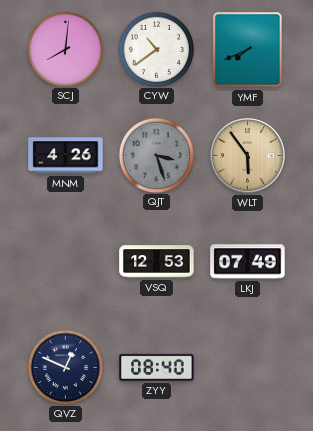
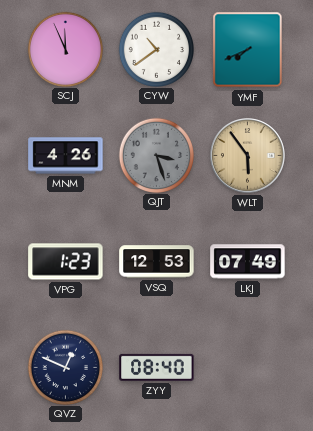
SCJ: 8:01 -> 11:56
VPG: none -> 1:23
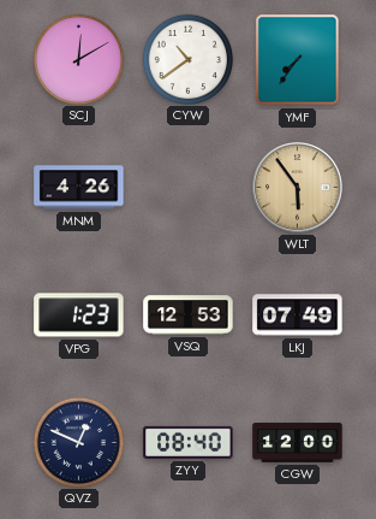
SCJ: 11:56 -> 12:10
YMF: 7:41 -> 7:36
QJT: 3:27 -> none
CGW: none -> 12:00
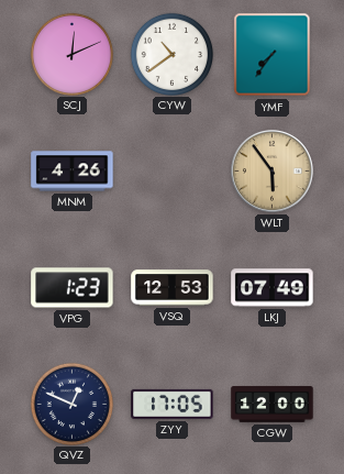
SCJ: 12:10 -> 12:11
ZYY: 08:40 -> 17:05
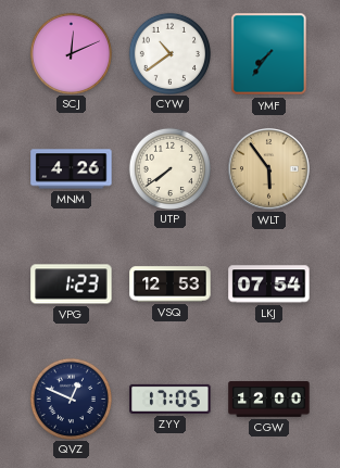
UTP: none -> 7:39
LKJ: 07:49 -> 07:54
